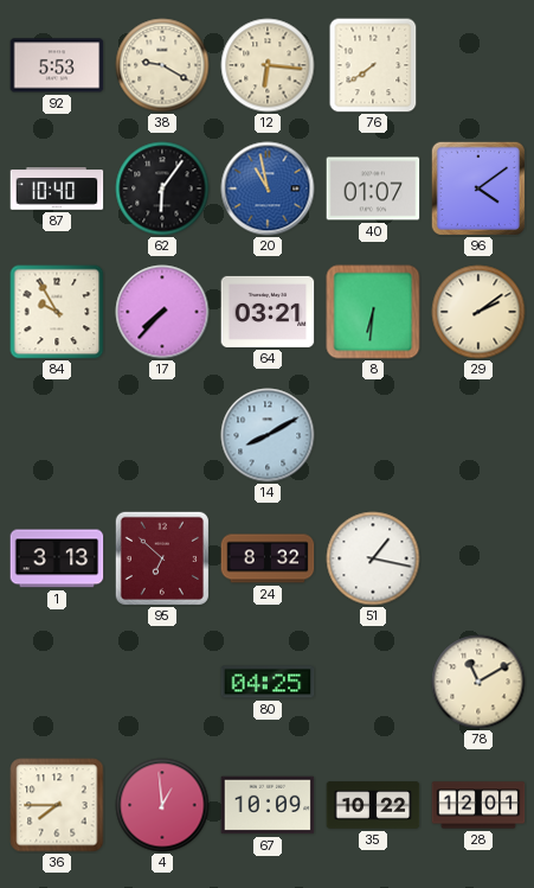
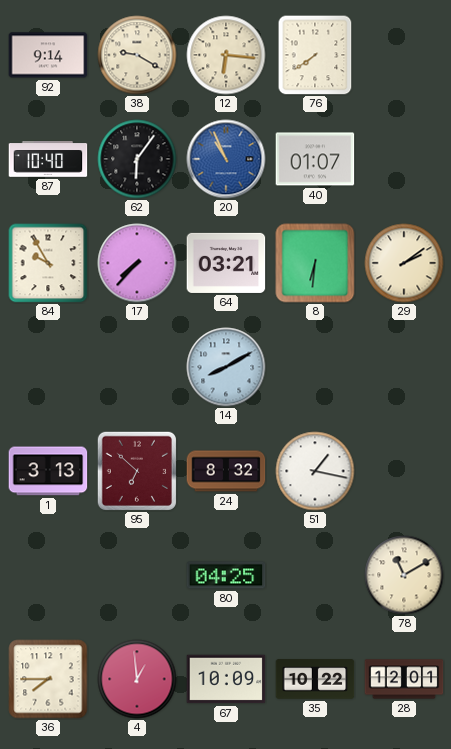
92: 5:53 -> 9:14
20: 10:58 -> 10:56
96: 4:09 -> none
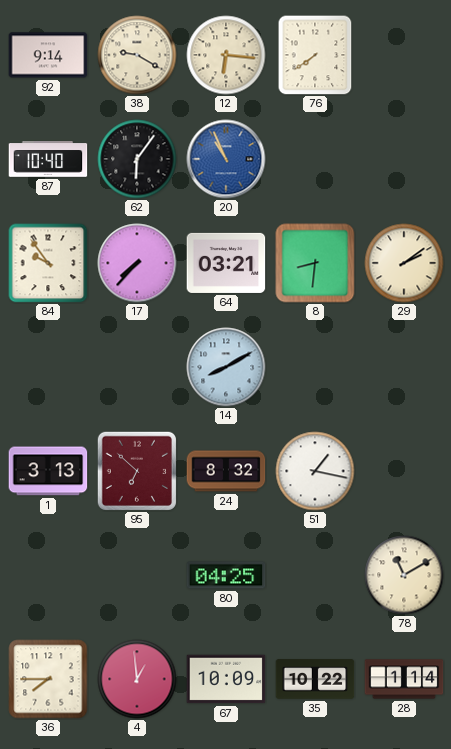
40: 01:07 -> none
84: 9:55 -> 9:54
8: 6:31 -> 8:31
28: 12:01 -> 1:14
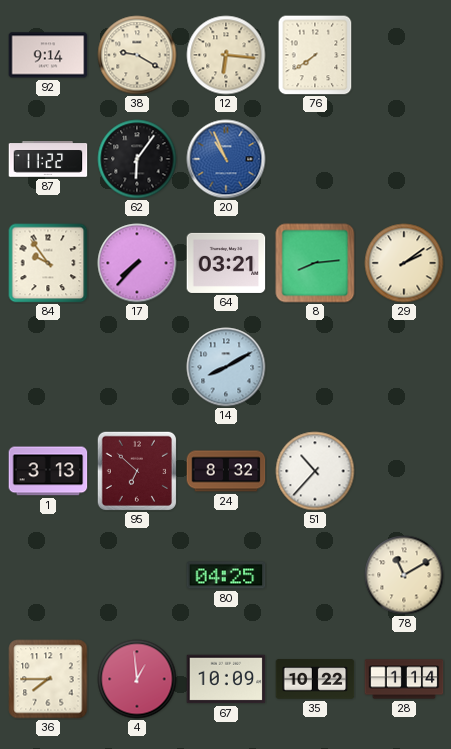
87: 10:40 -> 11:22
8: 8:31 -> 8:14
51: 1:17 -> 10:37
